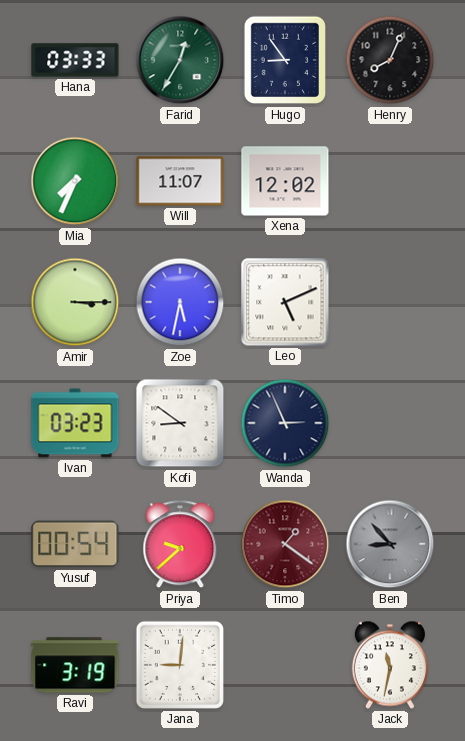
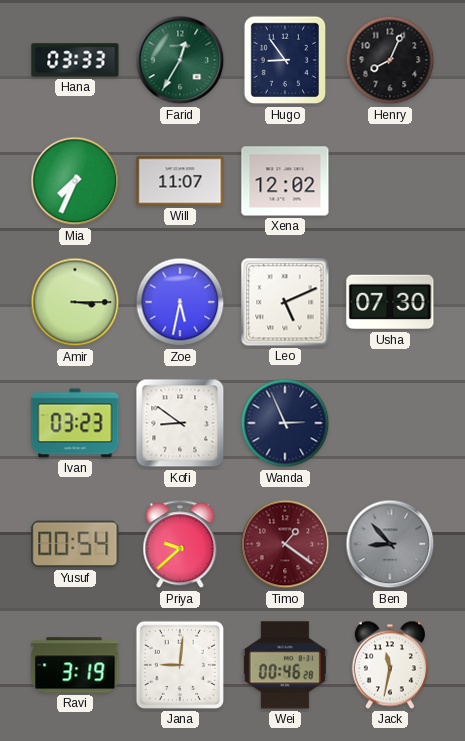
Usha: none -> 07:30
Wei: none -> 00:46
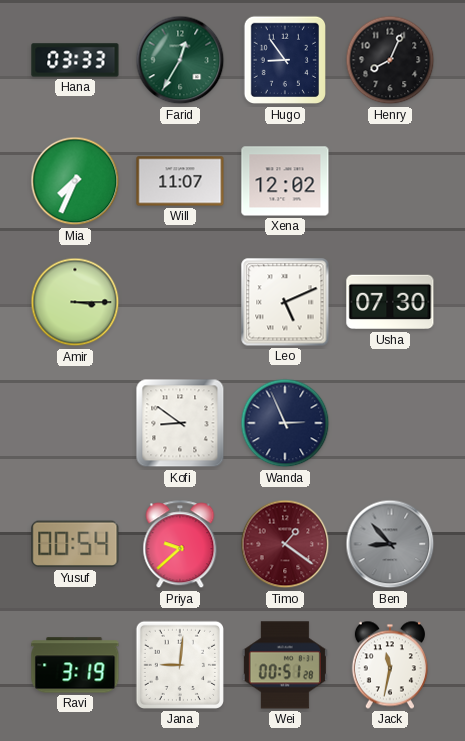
Zoe: 5:32 -> none
Ivan: 03:23 -> none
Wei: 00:46 -> 00:51
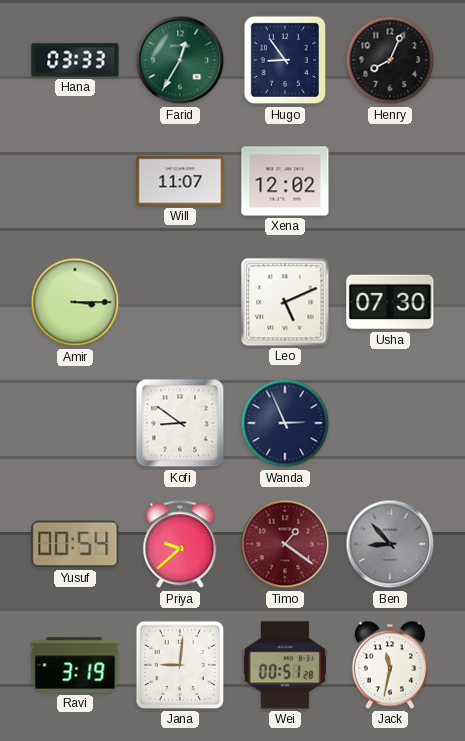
Mia: 7:34 -> none
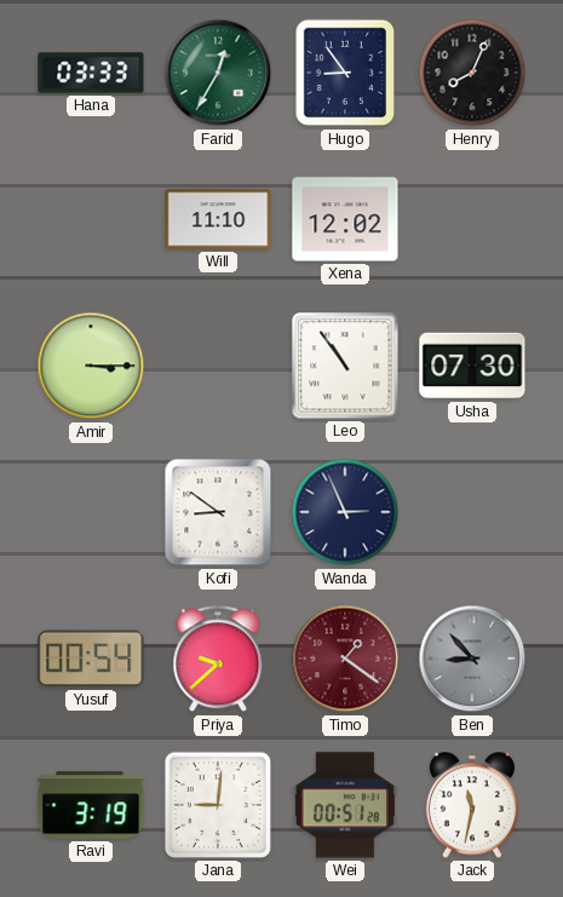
Will: 11:07 -> 11:10
Leo: 5:11 -> 10:54
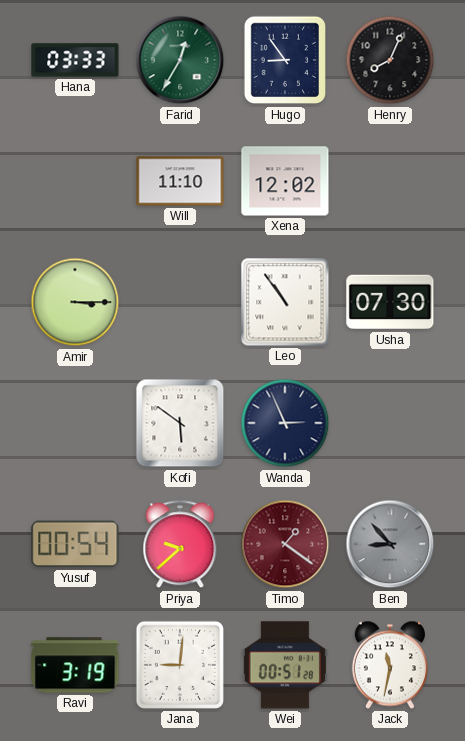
Kofi: 8:51 -> 5:51
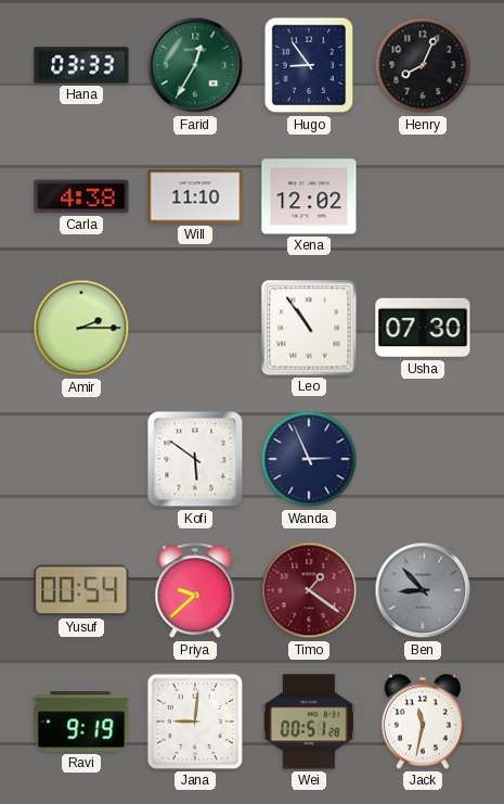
Carla: none -> 4:38
Amir: 3:15 -> 2:15
Ravi: 3:19 -> 9:19
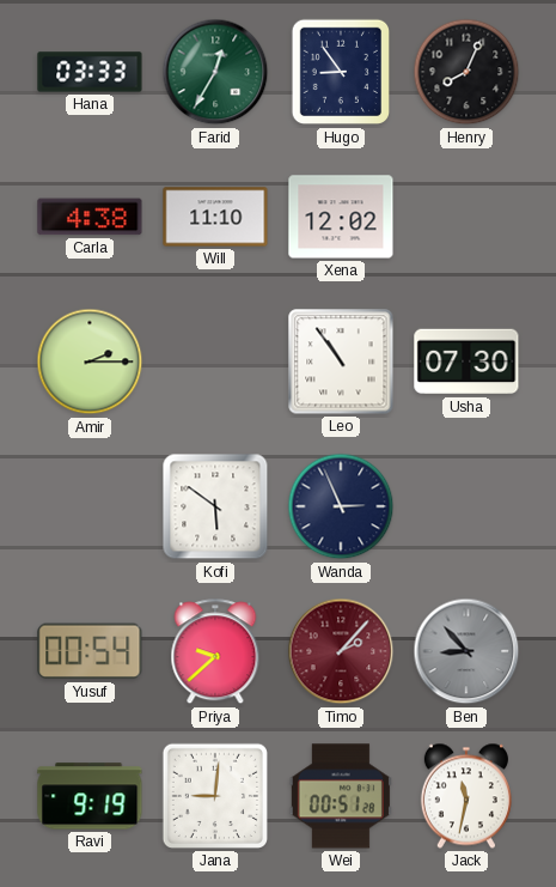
Timo: 1:21 -> 2:07
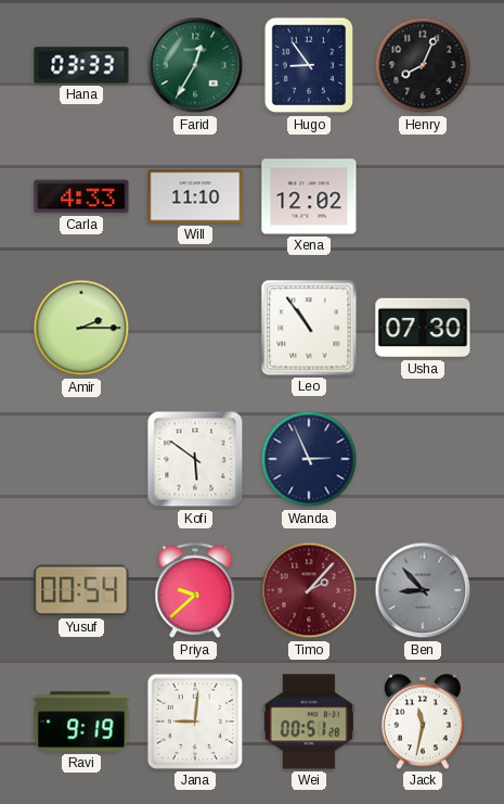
Carla: 4:38 -> 4:33
